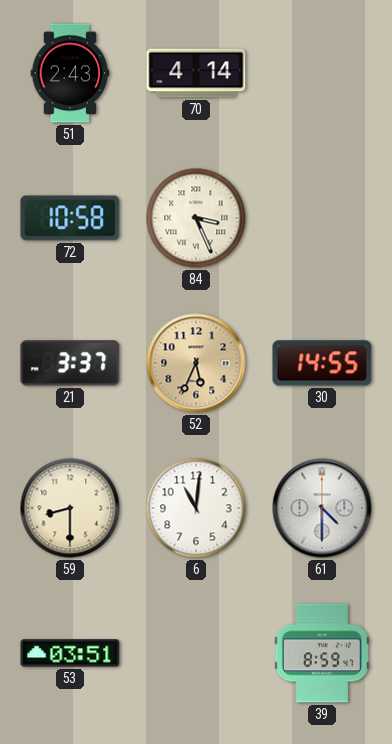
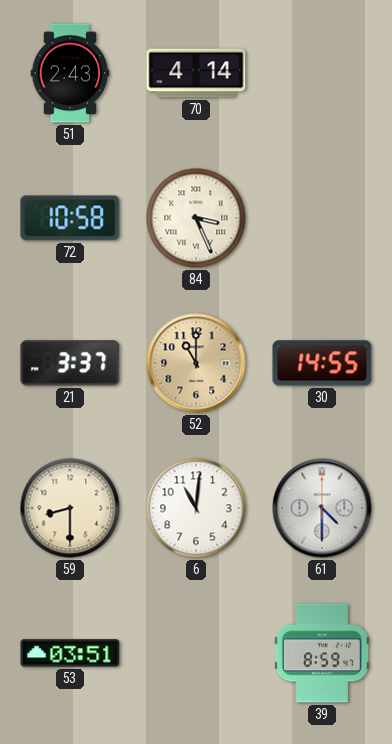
52: 5:34 -> 11:00
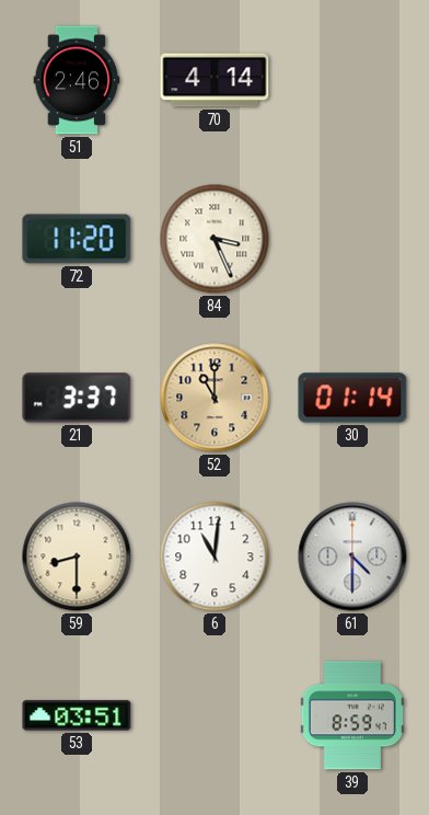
51: 2:43 -> 2:46
72: 10:58 -> 11:20
30: 14:55 -> 01:14
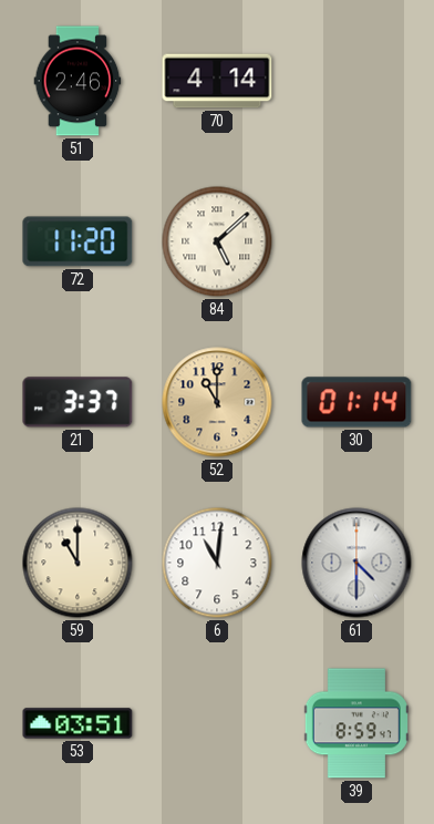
84: 3:26 -> 5:08
59: 8:30 -> 11:00
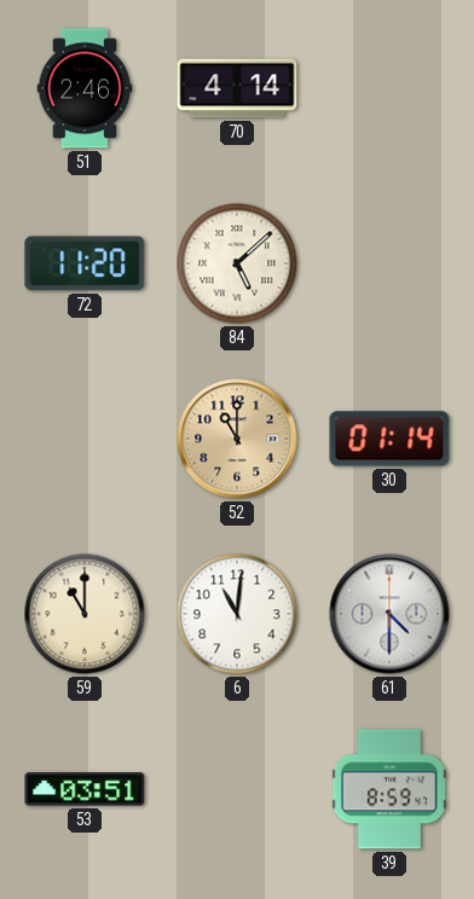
21: 3:37 -> none
